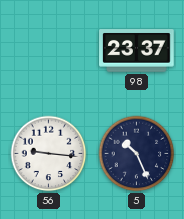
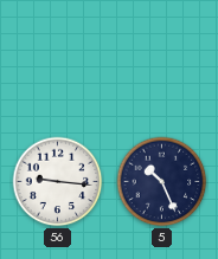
98: 23:37 -> none
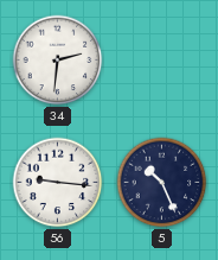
34: none -> 2:31
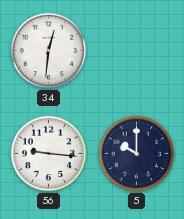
34: 2:31 -> 12:31
5: 10:26 -> 10:00
